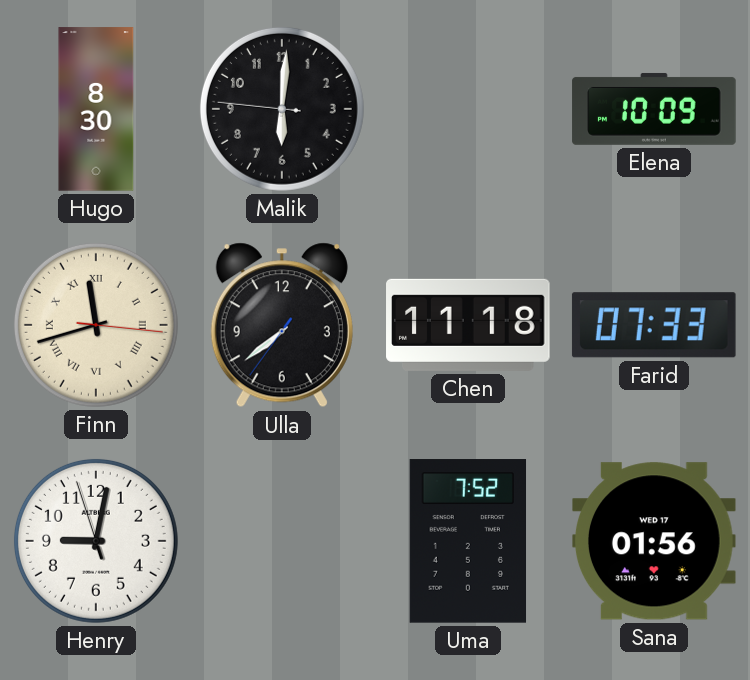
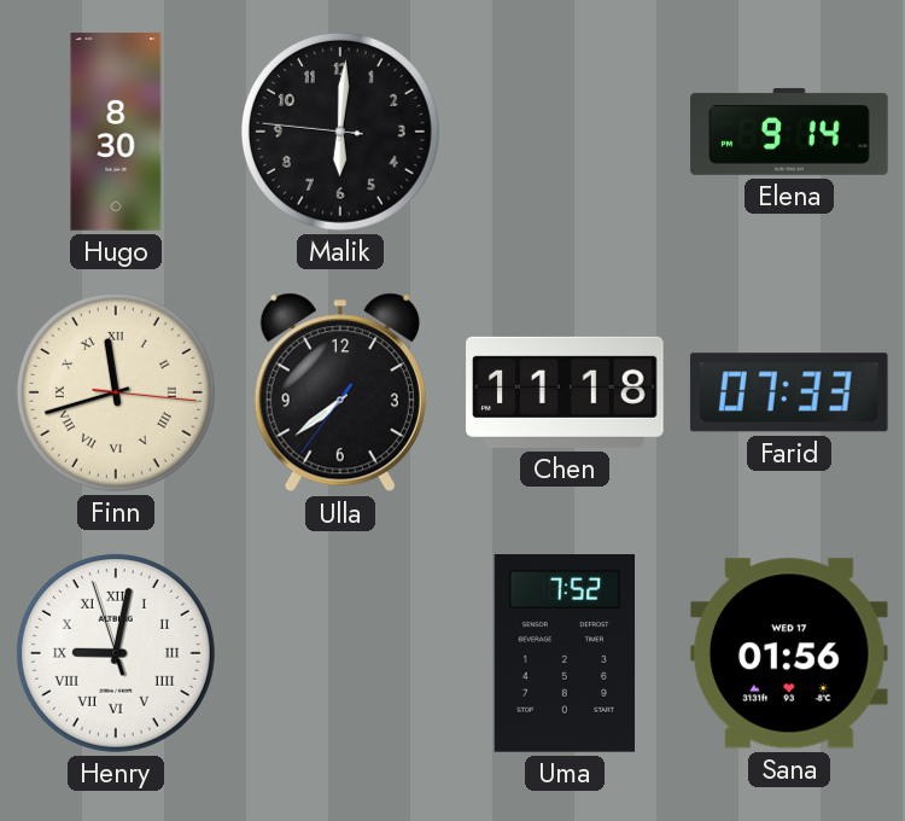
Elena: 10:09 -> 9:14
Henry numerals: Arabic -> Roman
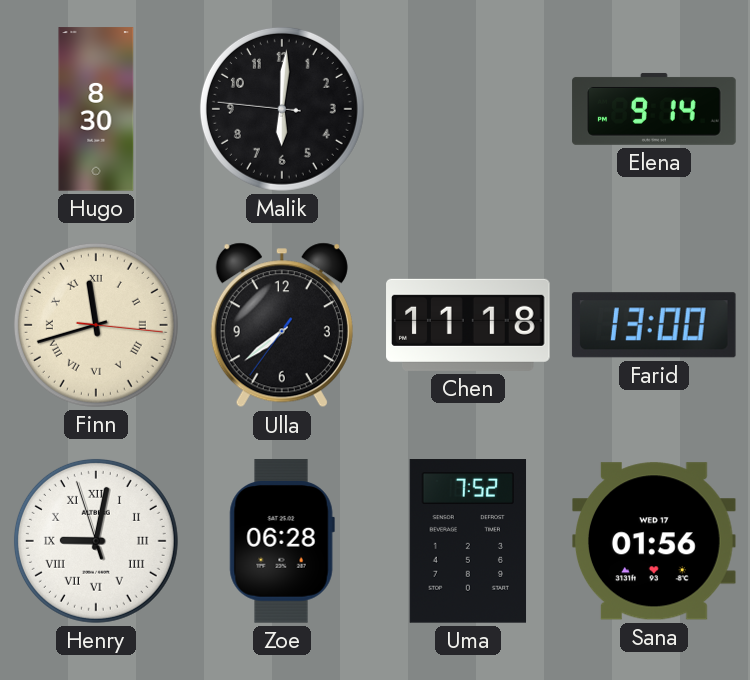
Farid: 07:33 -> 13:00
Zoe: none -> 06:28
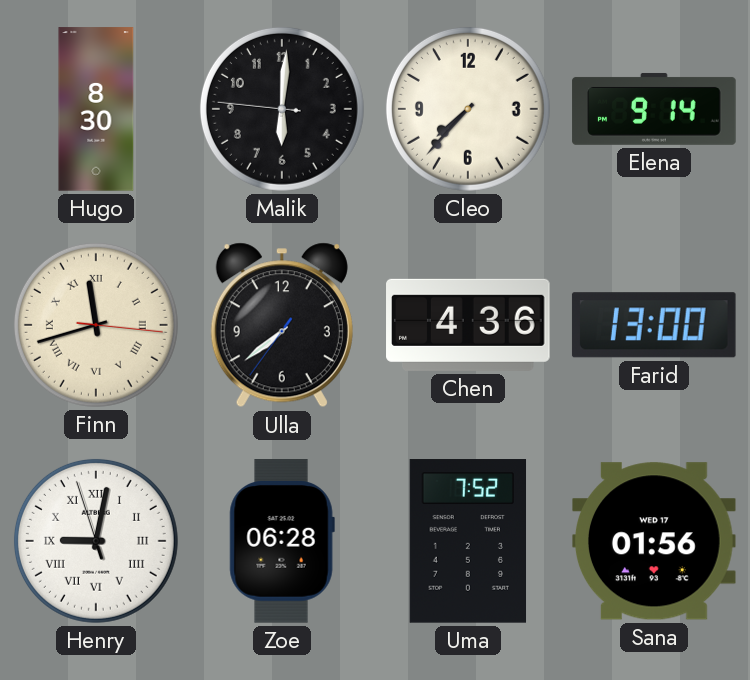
Cleo: none -> 7:37
Chen: 11:18 -> 4:36
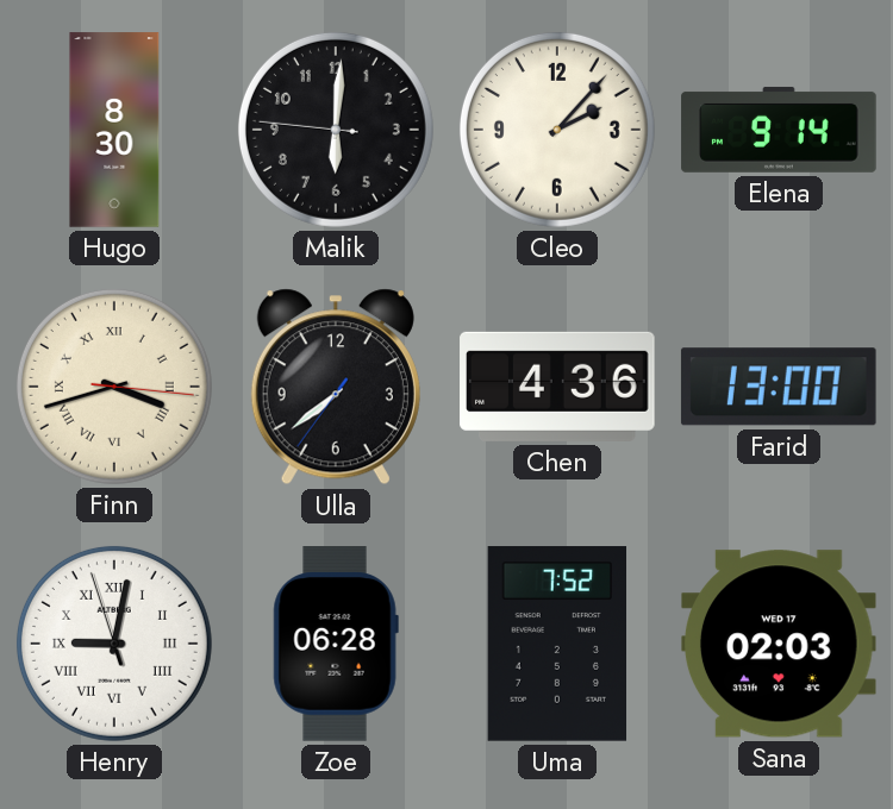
Cleo: 7:37 -> 2:07
Finn: 11:42 -> 3:42
Sana: 01:56 -> 02:03
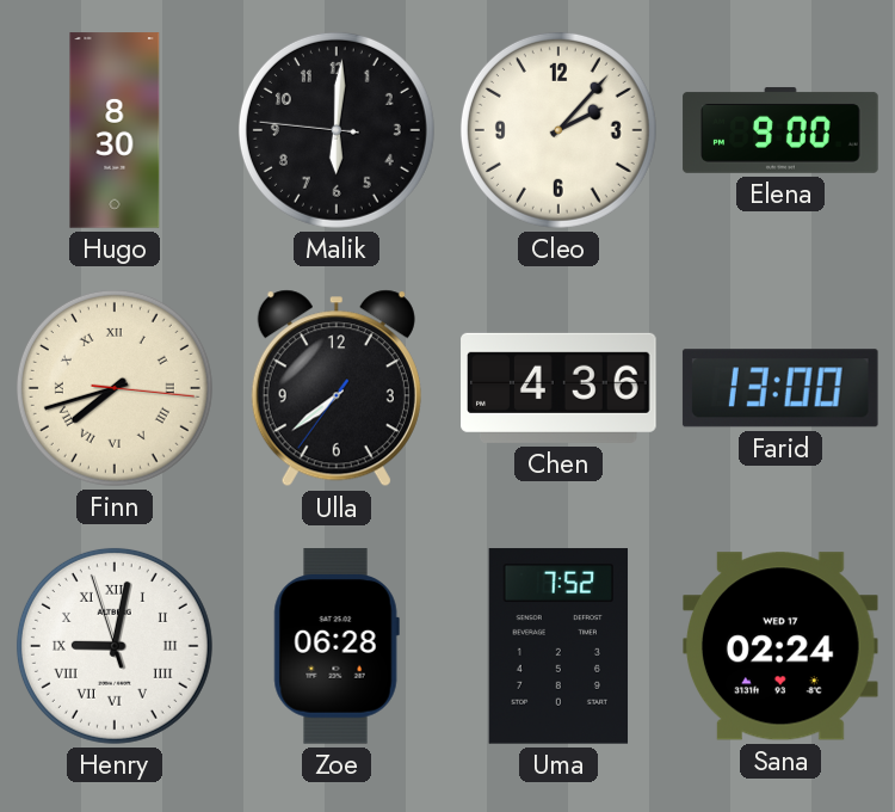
Elena: 9:14 -> 9:00
Finn: 3:42 -> 7:42
Sana: 02:03 -> 02:24
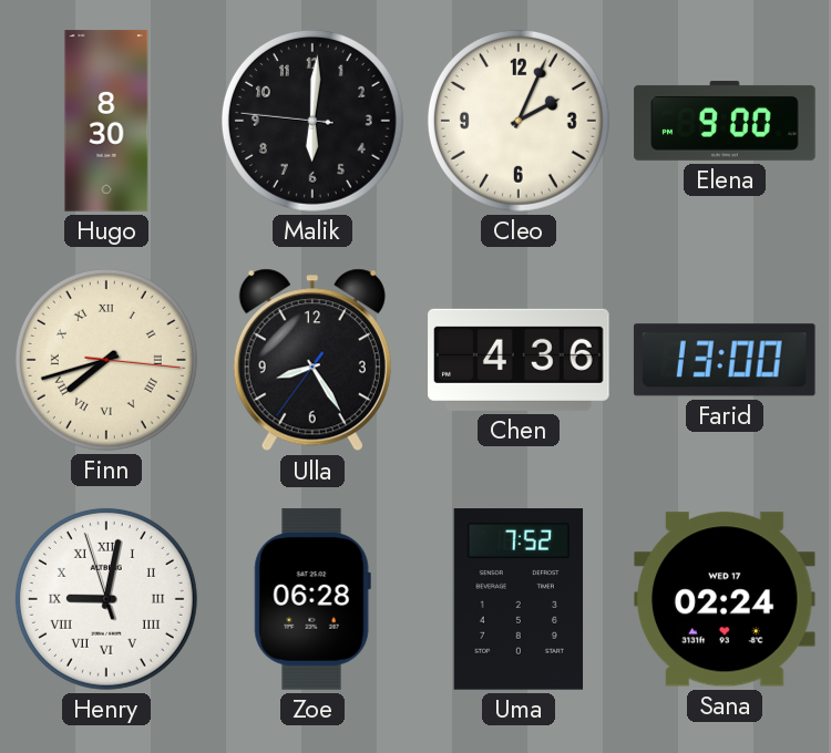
Cleo: 2:07 -> 2:04
Ulla: 7:38 -> 8:24
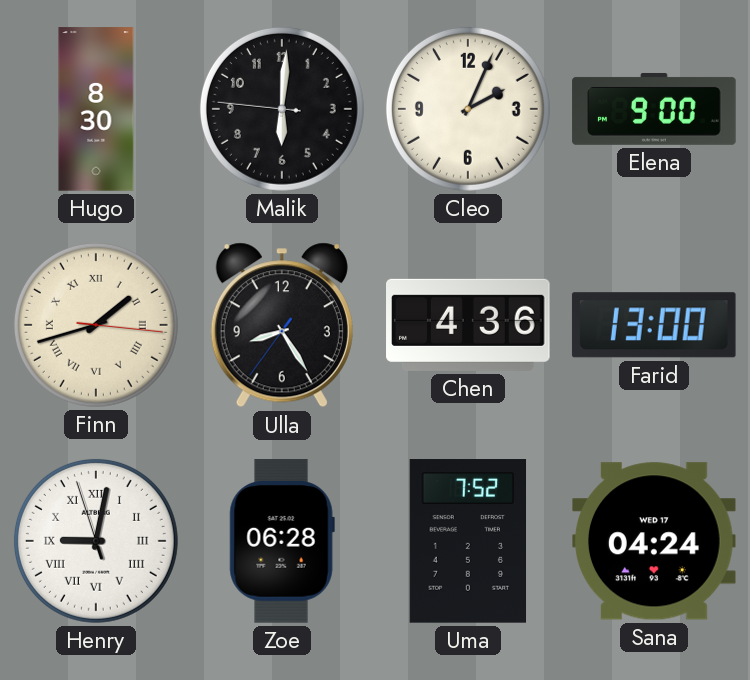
Finn: 7:42 -> 1:42
Sana: 02:24 -> 04:24
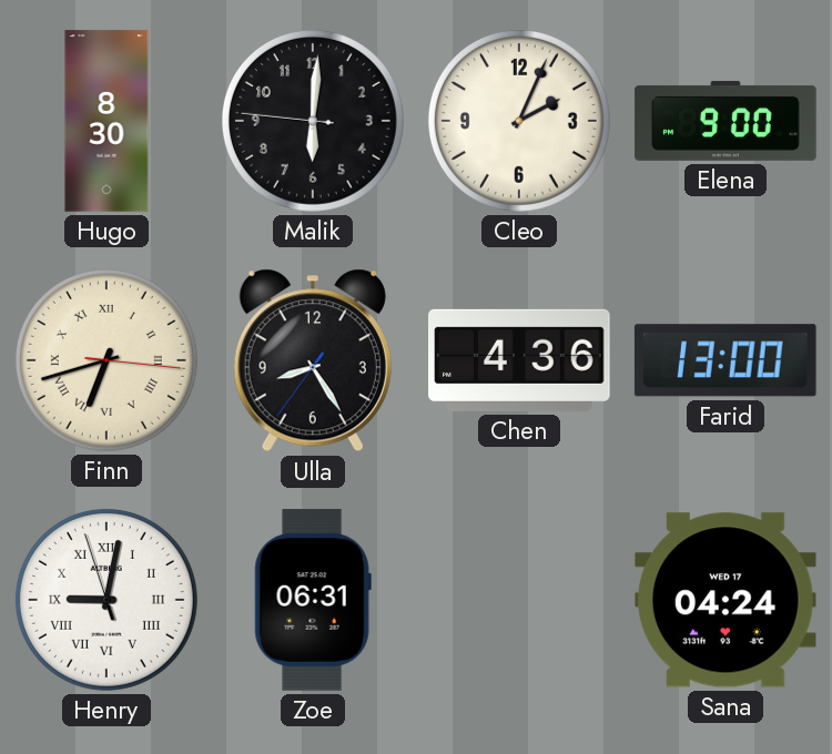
Finn: 1:42 -> 6:42
Zoe: 06:28 -> 06:31
Uma: 7:52 -> none
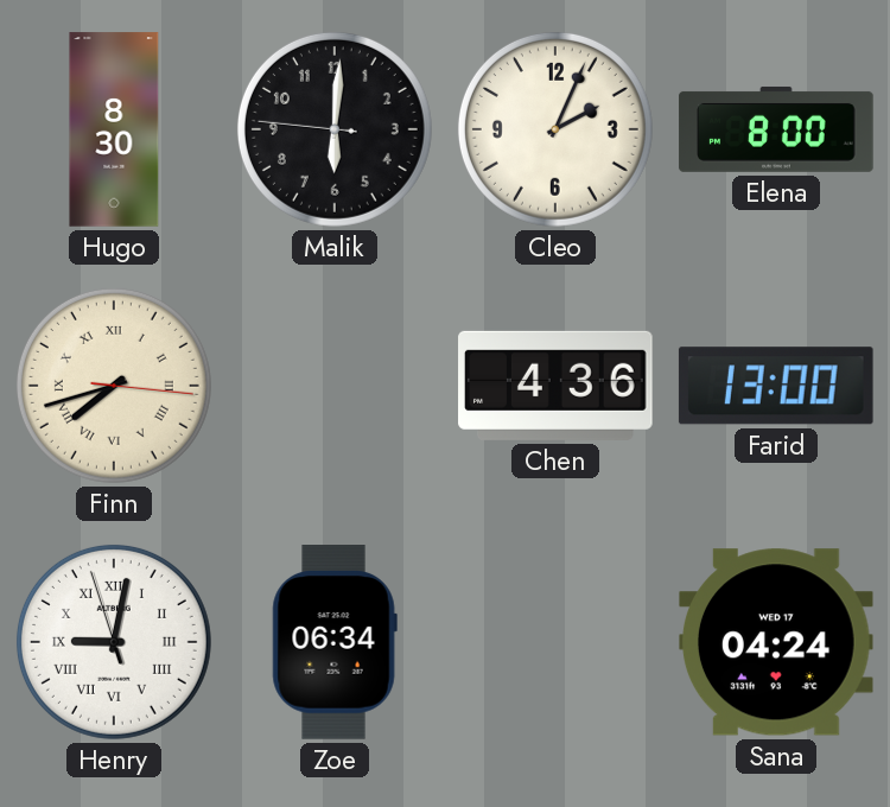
Elena: 9:00 -> 8:00
Finn: 6:42 -> 7:42
Ulla: 8:24 -> none
Zoe: 06:31 -> 06:34
